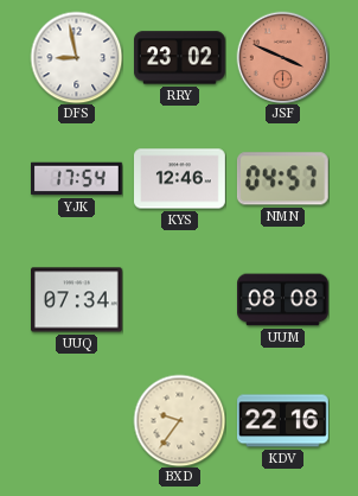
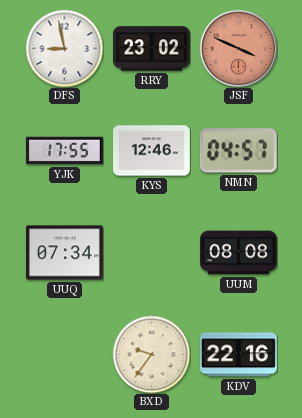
YJK: 17:54 -> 17:55
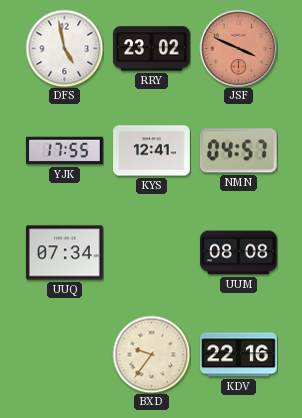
DFS: 8:58 -> 4:58
KYS: 12:46 -> 12:41
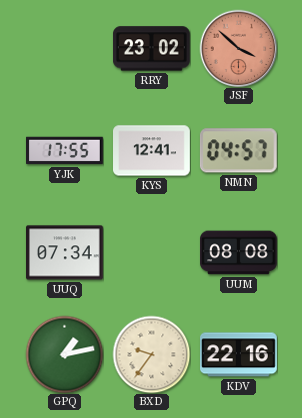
DFS: 4:58 -> none
JSF: 3:49 -> 3:52
GPQ: none -> 1:13
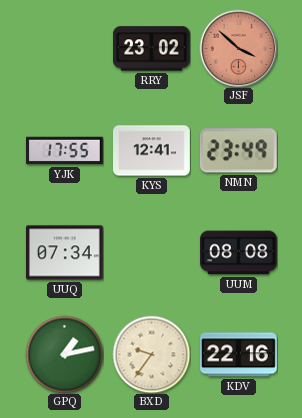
NMN: 04:57 -> 23:49
